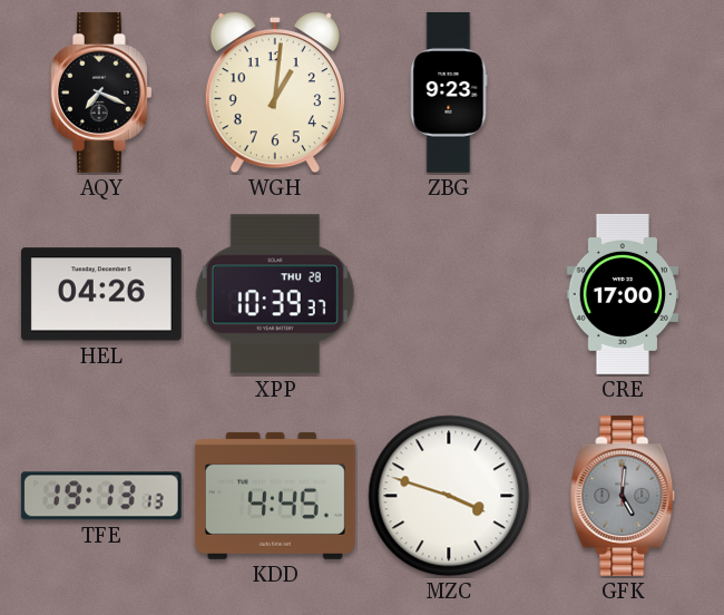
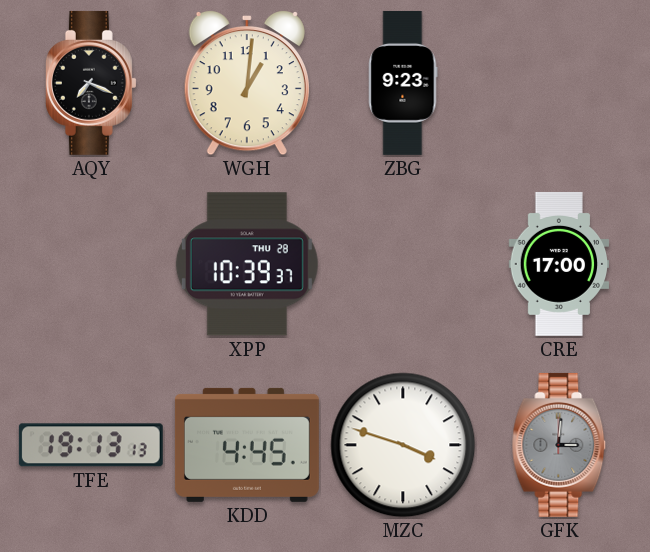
HEL: 04:26 -> none
GFK: 5:01 -> 3:01
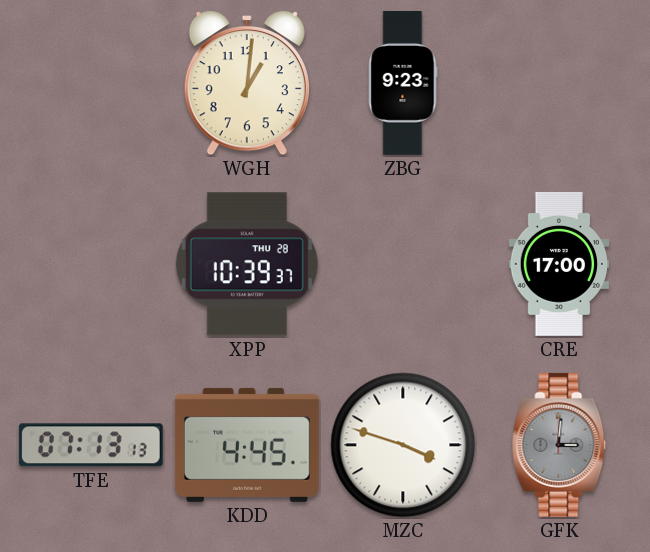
AQY: 7:19 -> none
TFE: 19:13 -> 07:13
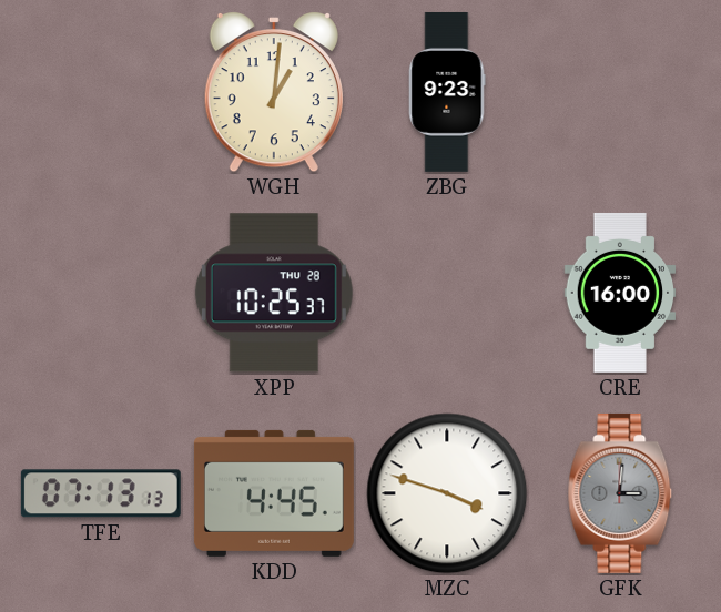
XPP: 10:39 -> 10:25
CRE: 17:00 -> 16:00
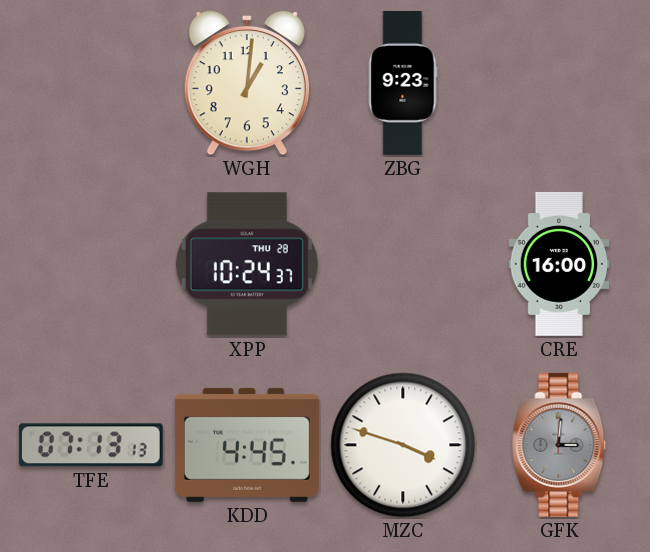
XPP: 10:25 -> 10:24
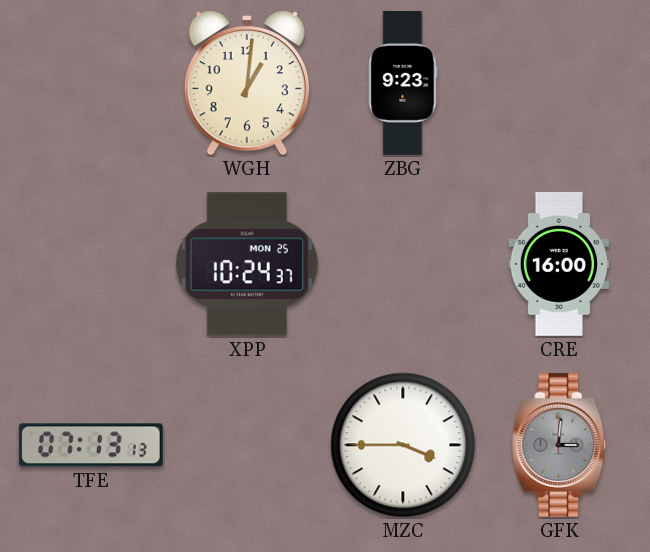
XPP date: THU 28 -> MON 25
KDD: 4:45 -> none
MZC: 3:48 -> 3:45
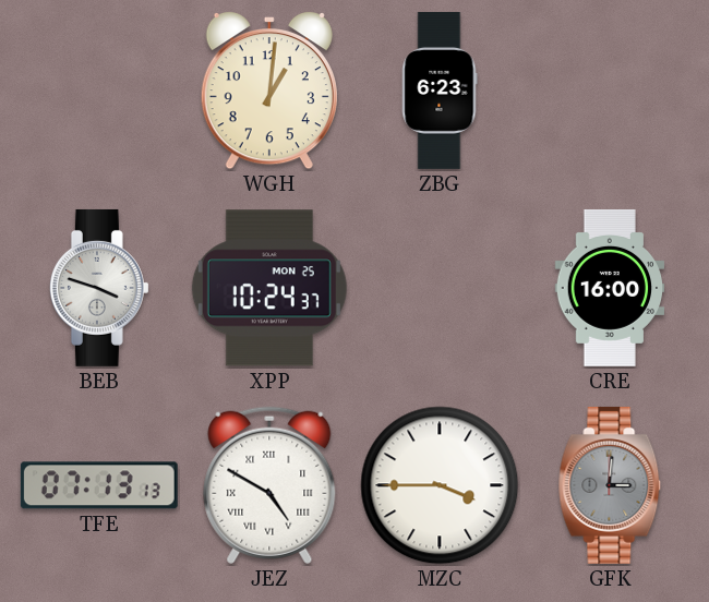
ZBG: 9:23 -> 6:23
BEB: none -> 3:48
JEZ: none -> 4:50
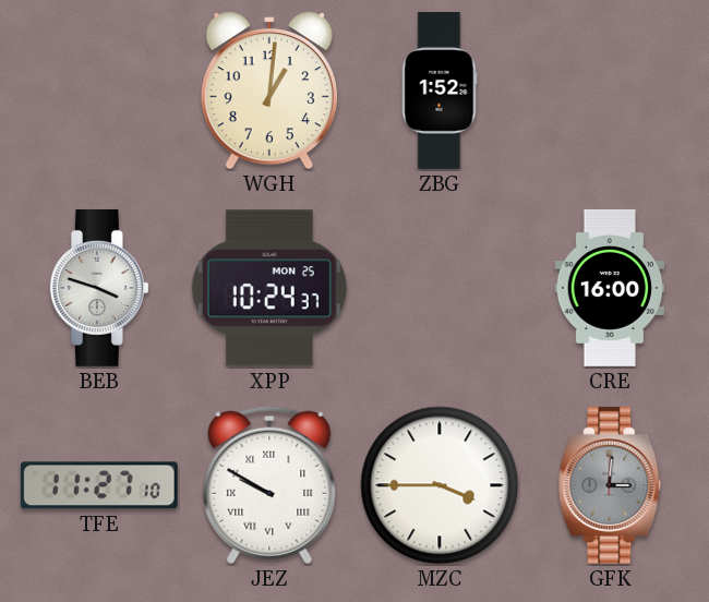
ZBG: 6:23 -> 1:52
TFE: 07:13 -> 11:27
JEZ: 4:50 -> 9:50
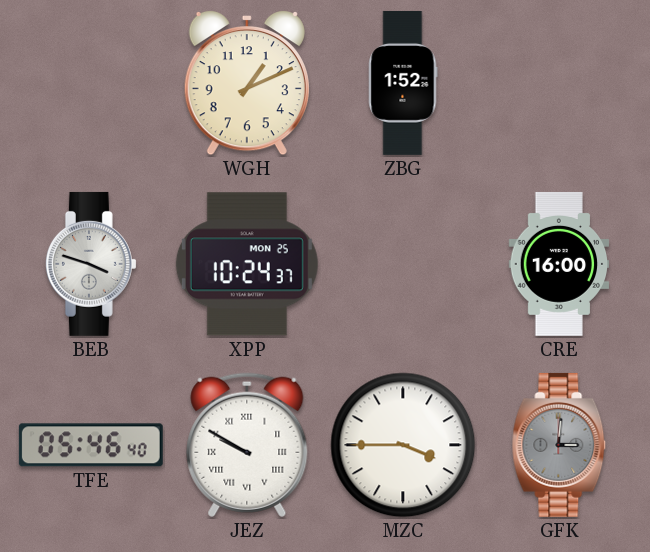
WGH: 1:01 -> 1:11
TFE: 11:27 -> 05:46
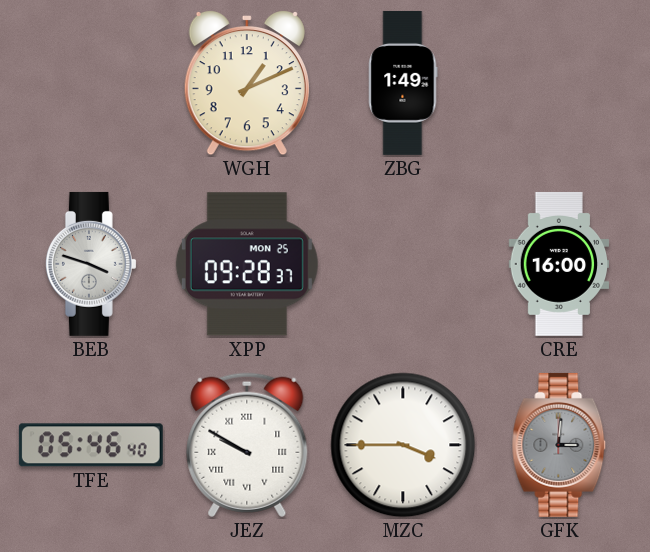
ZBG: 1:52 -> 1:49
XPP: 10:24 -> 09:28
